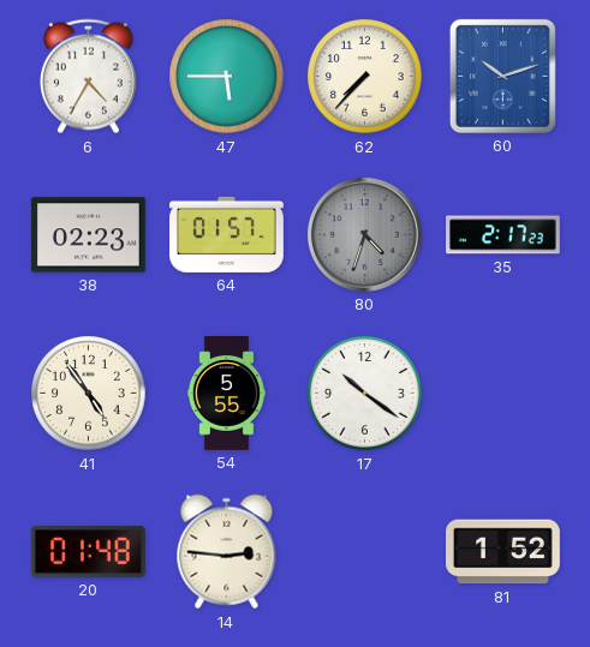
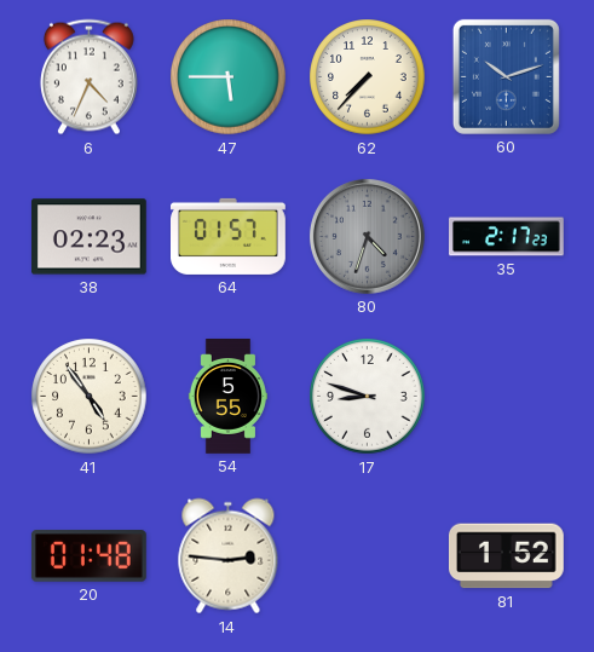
6: 4:35 -> 4:34
17: 10:21 -> 8:48
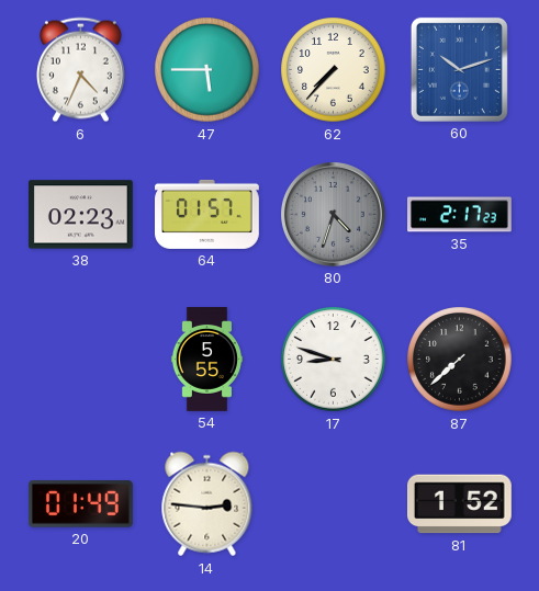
41: 4:54 -> none
87: none -> 7:38
20: 01:48 -> 01:49
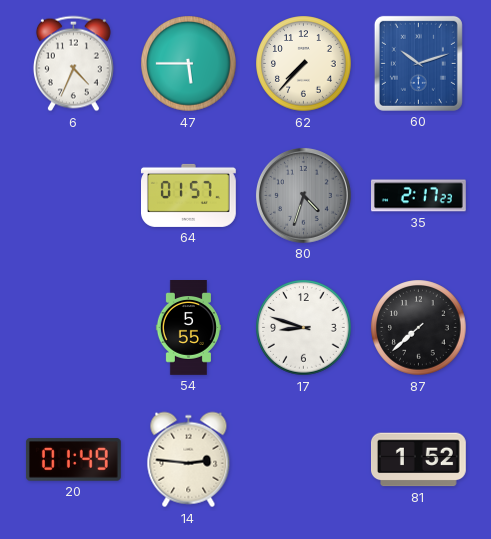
38: 02:23 -> none
